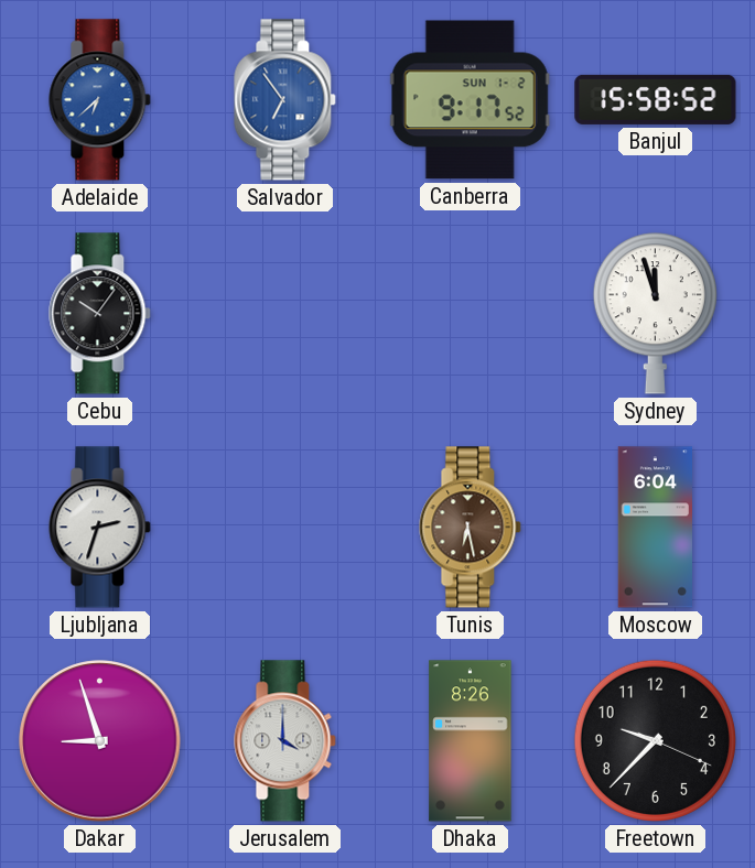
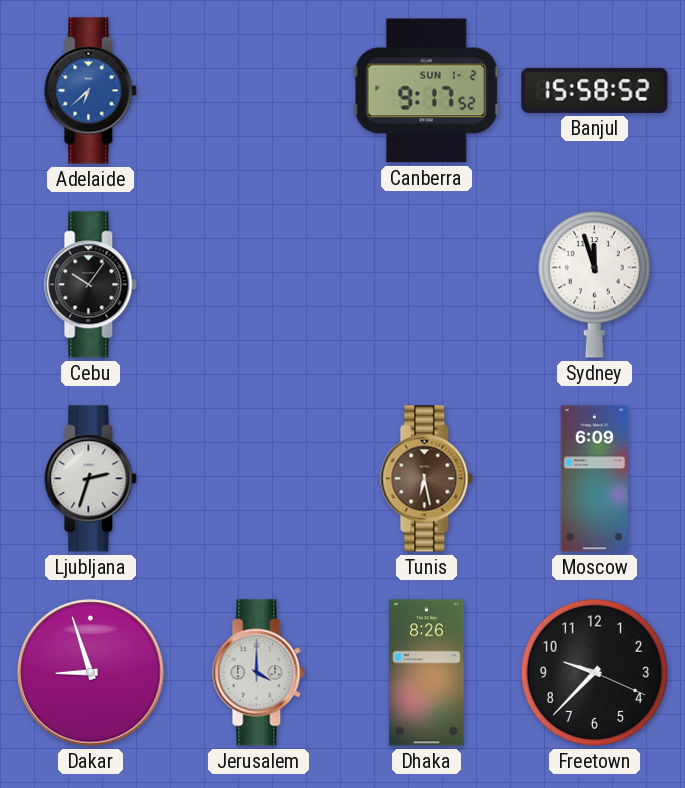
Salvador: 6:54 -> none
Moscow: 6:04 -> 6:09
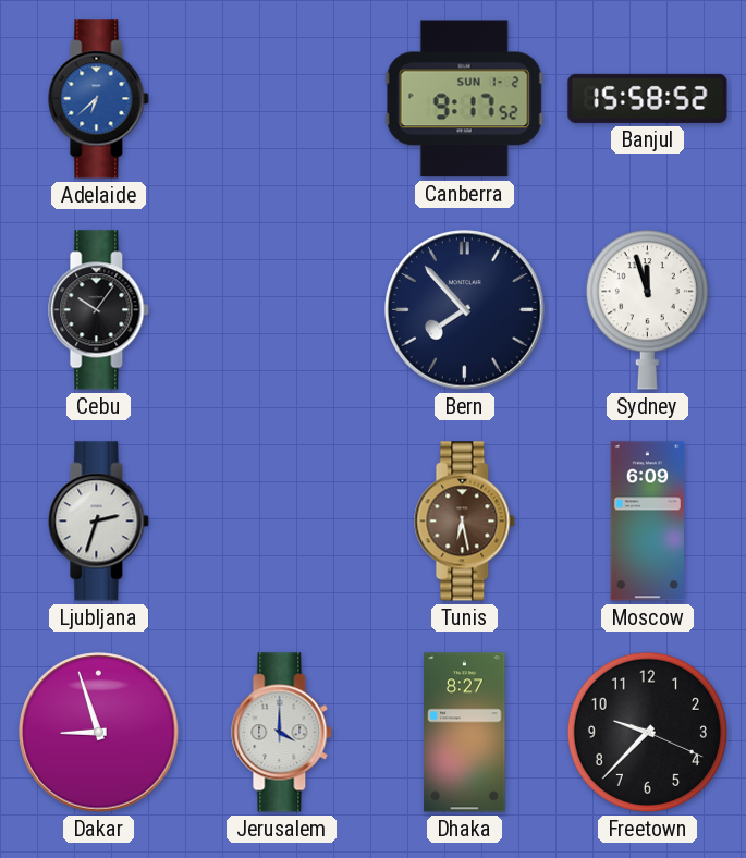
Bern: none -> 7:53
Dhaka: 8:26 -> 8:27
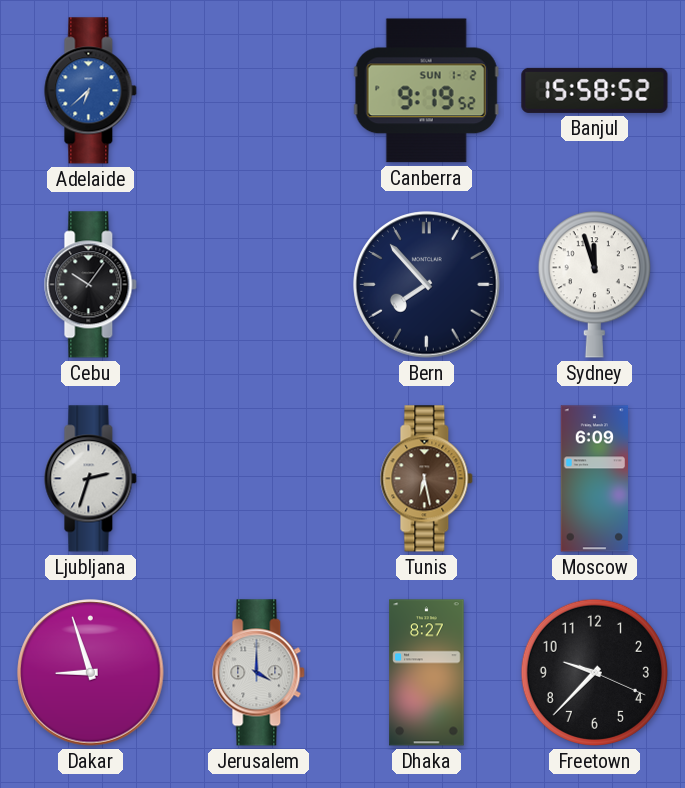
Canberra: 9:17 -> 9:19
